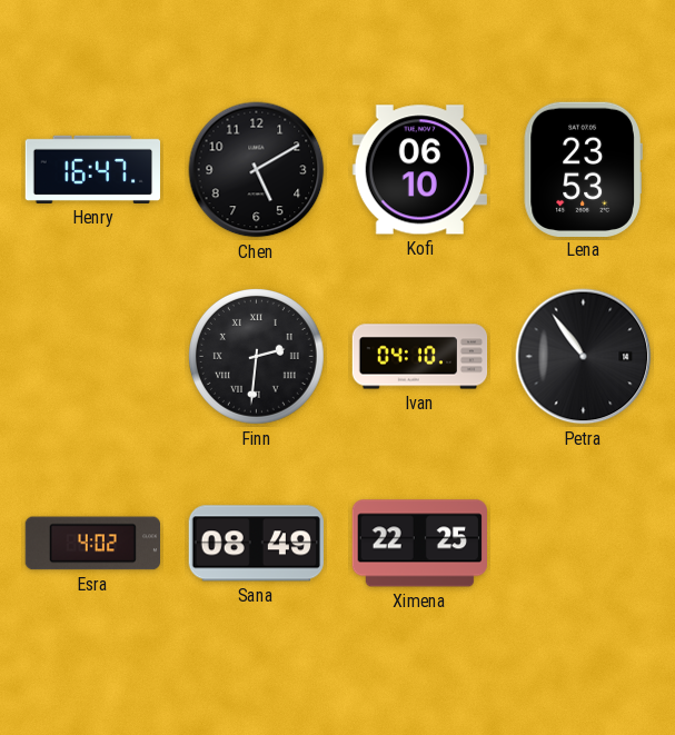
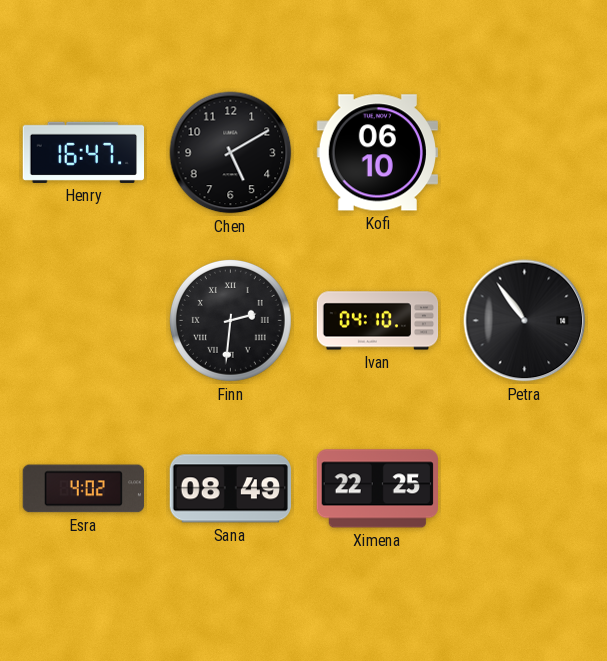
Lena: 23:53 -> none
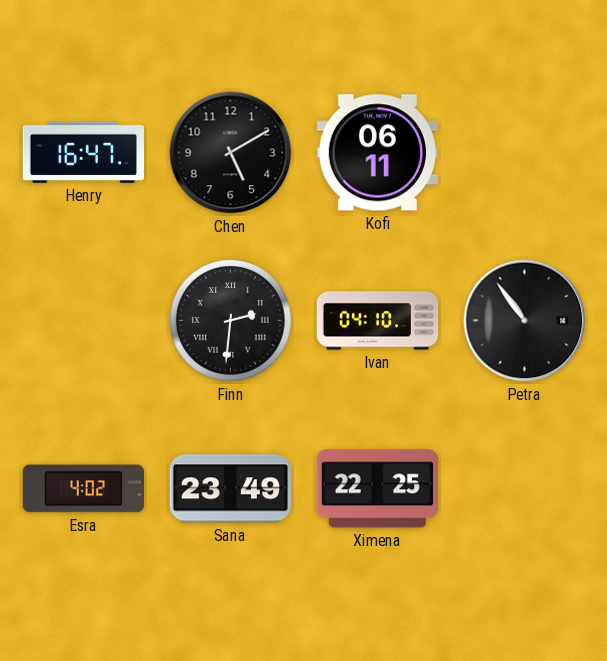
Kofi: 06:10 -> 06:11
Sana: 08:49 -> 23:49
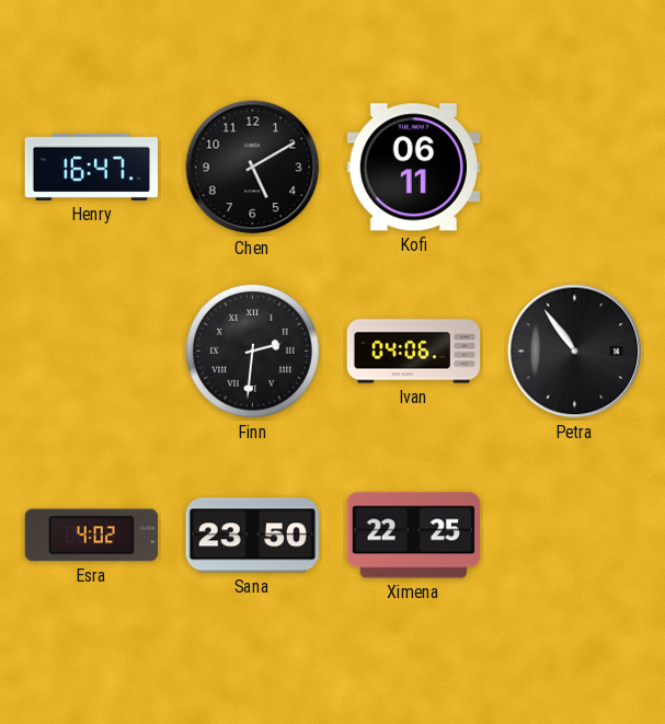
Ivan: 04:10 -> 04:06
Sana: 23:49 -> 23:50
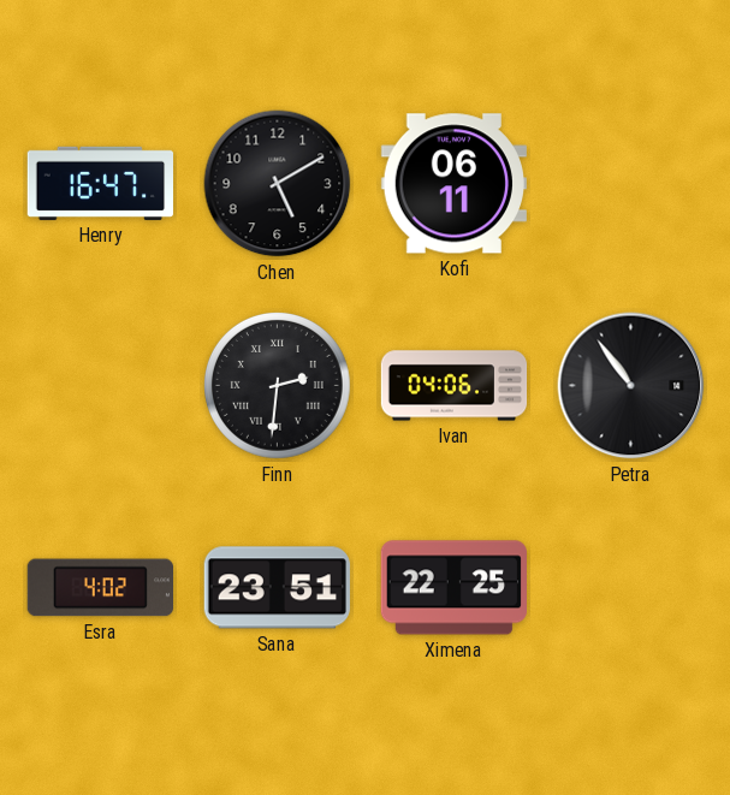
Sana: 23:50 -> 23:51
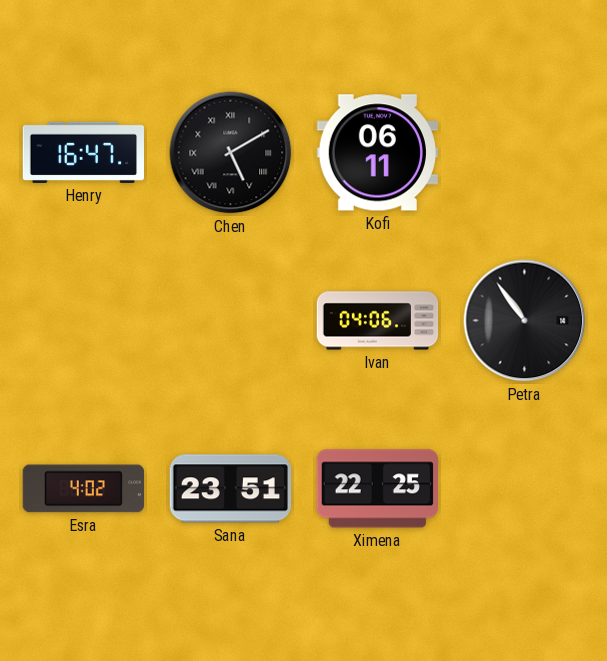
Chen numerals: Arabic -> Roman
Finn: 2:31 -> none
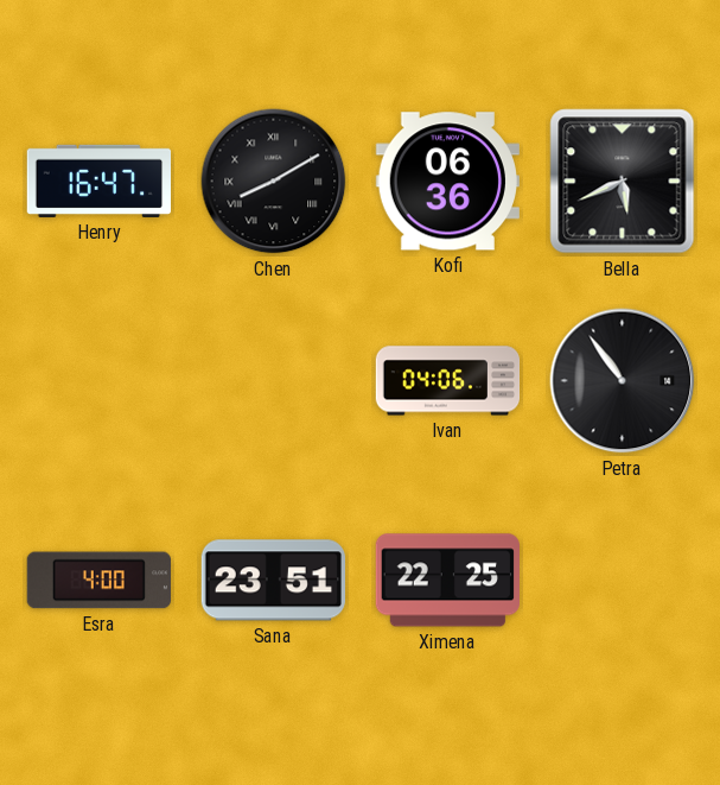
Chen: 5:10 -> 8:10
Kofi: 06:11 -> 06:36
Bella: none -> 5:41
Esra: 4:02 -> 4:00
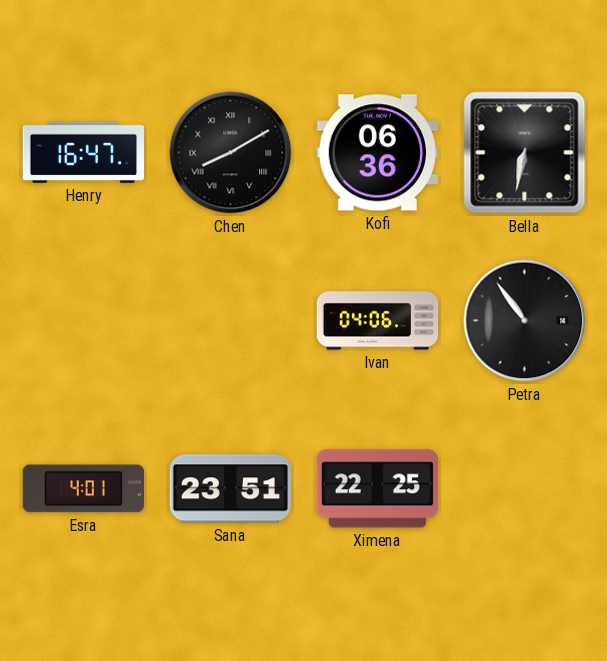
Bella: 5:41 -> 6:32
Esra: 4:00 -> 4:01
